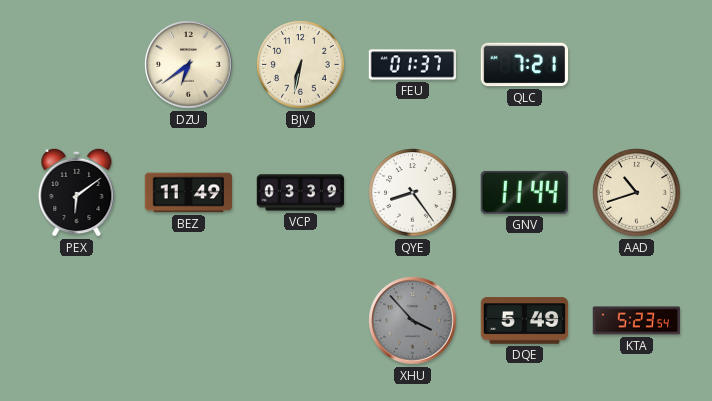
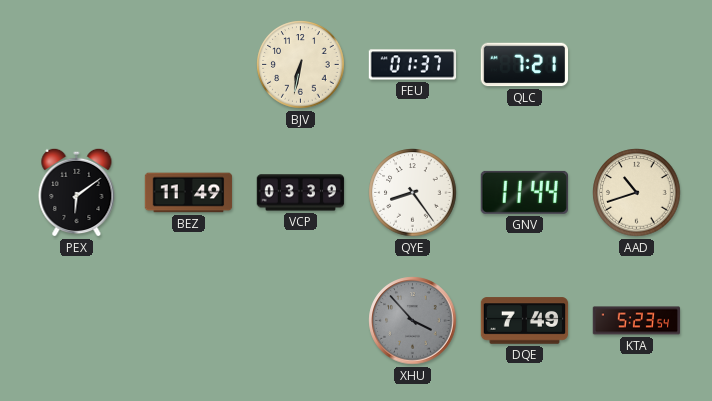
DZU: 6:39 -> none
DQE: 5:49 -> 7:49
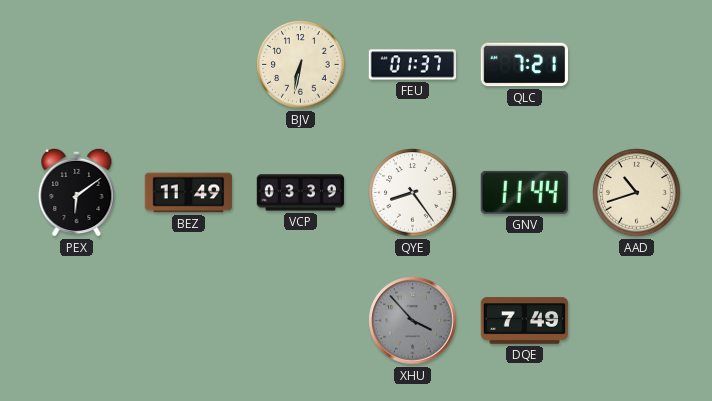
KTA: 5:23 -> none
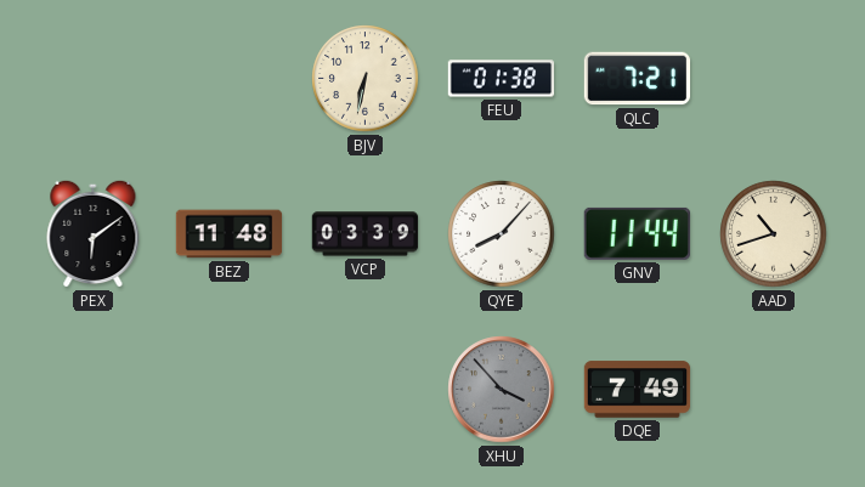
FEU: 01:37 -> 01:38
BEZ: 11:49 -> 11:48
QYE: 8:24 -> 8:07
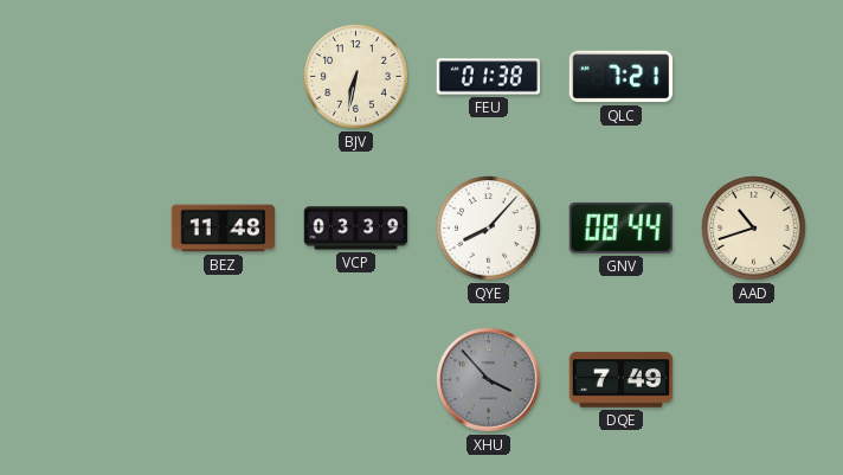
PEX: 6:09 -> none
GNV: 11:44 -> 08:44
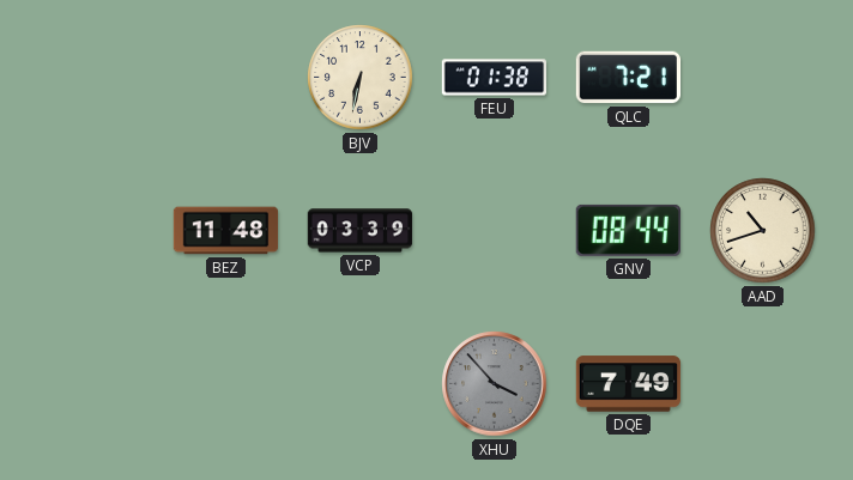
QYE: 8:07 -> none
